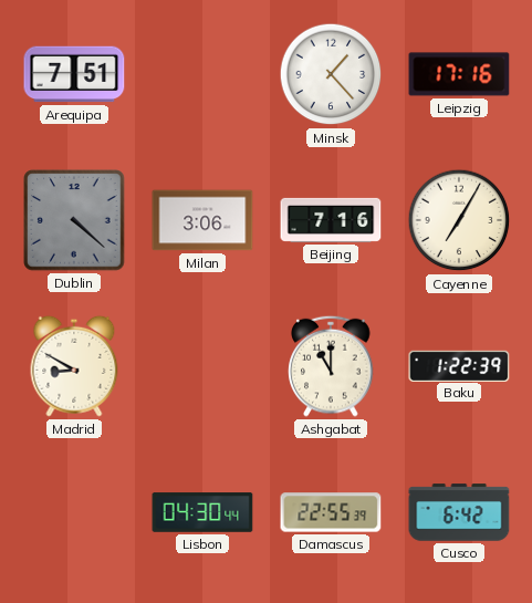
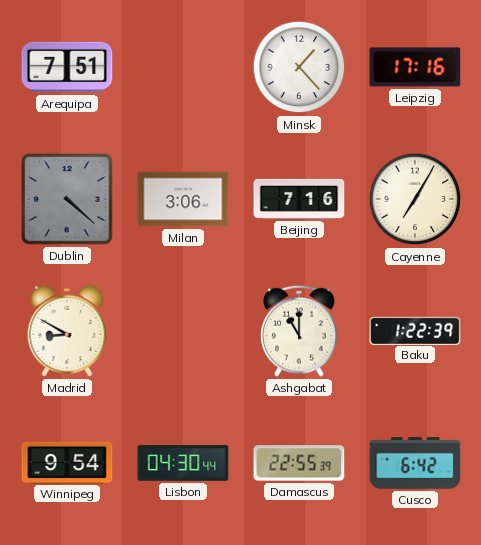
Winnipeg: none -> 9:54
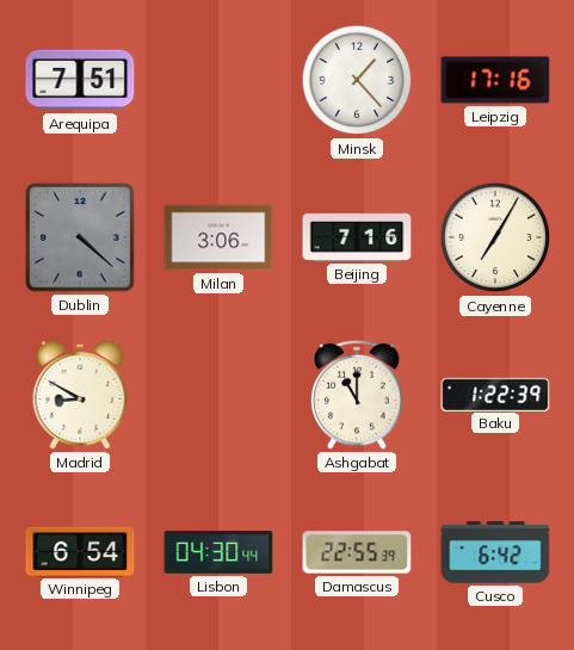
Winnipeg: 9:54 -> 6:54
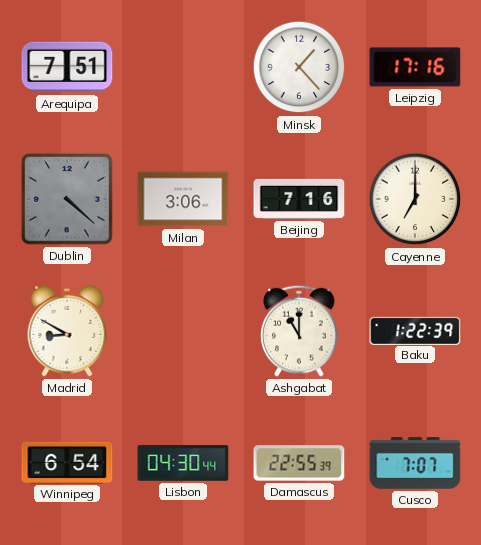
Cayenne: 7:05 -> 7:00
Cusco: 6:42 -> 7:07
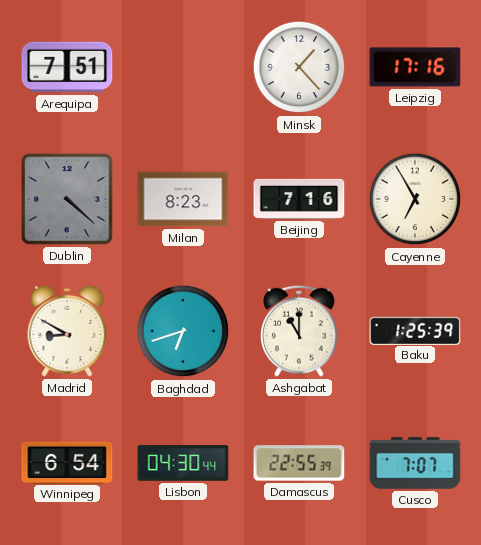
Milan: 3:06 -> 8:23
Cayenne: 7:00 -> 6:55
Baghdad: none -> 6:42
Baku: 1:22 -> 1:25
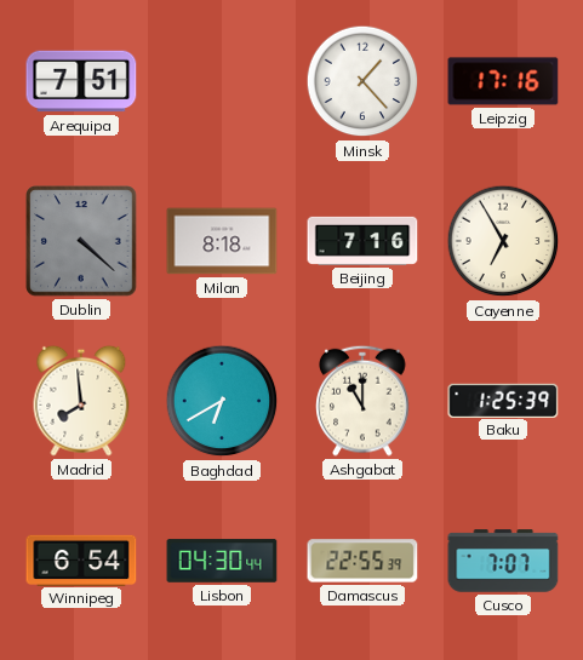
Milan: 8:23 -> 8:18
Madrid: 8:50 -> 7:59
Baghdad: 6:42 -> 6:40
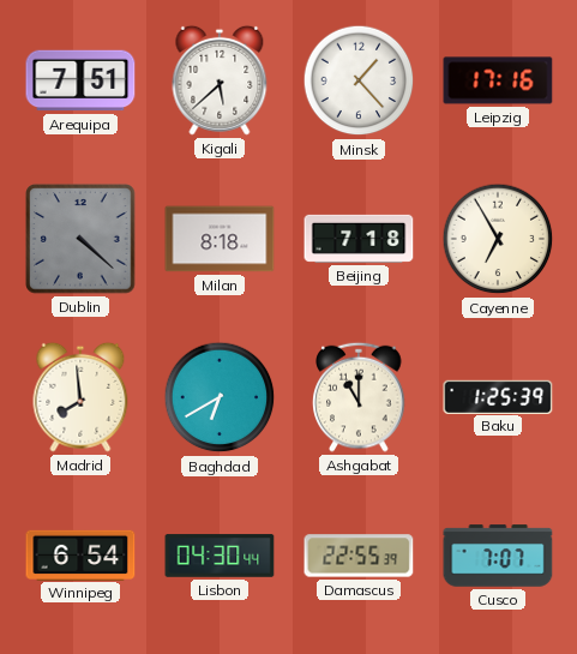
Kigali: none -> 5:38
Beijing: 7:16 -> 7:18
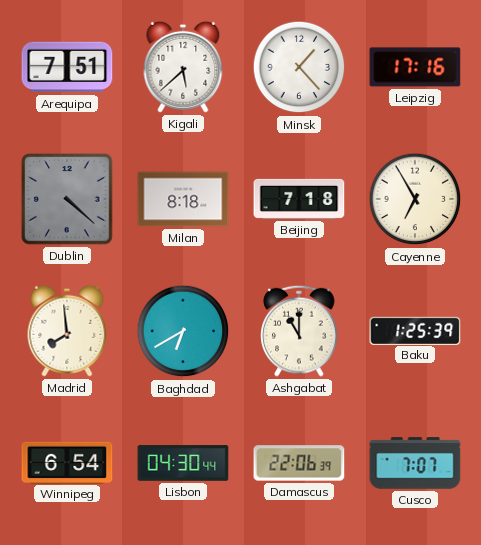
Damascus: 22:55 -> 22:06
